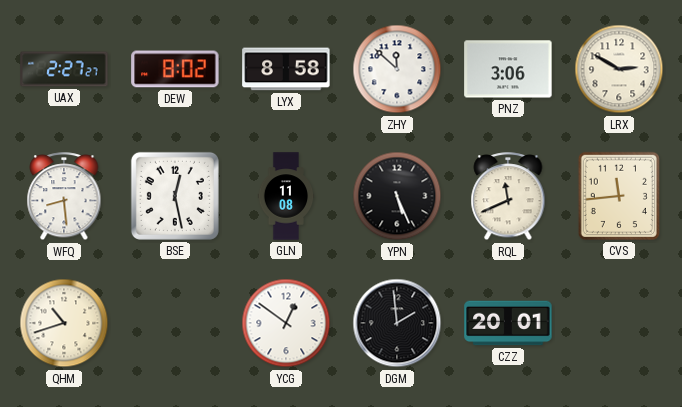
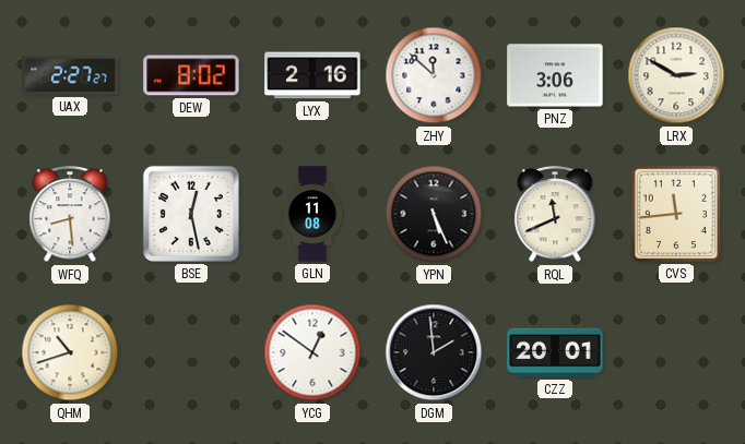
LYX: 8:58 -> 2:16
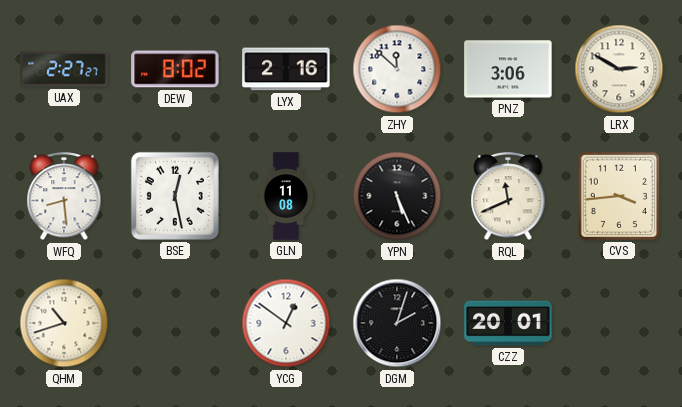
CVS: 11:44 -> 3:44
DGM: 1:59 -> 2:03
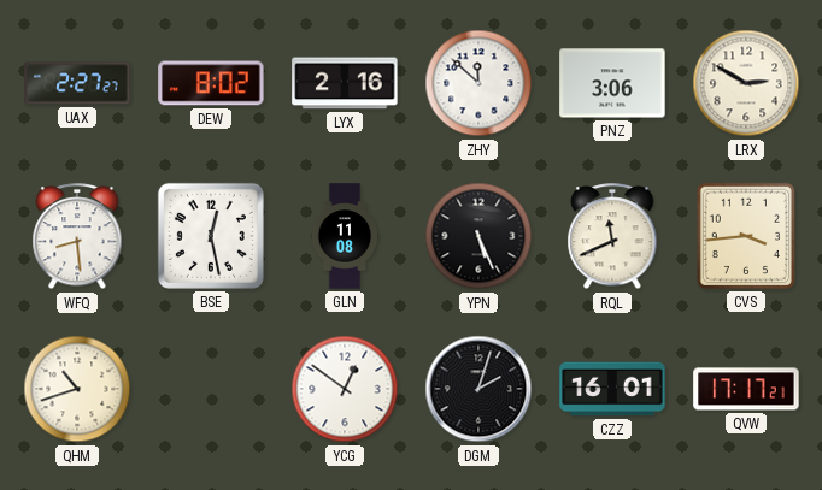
CZZ: 20:01 -> 16:01
QVW: none -> 17:17
